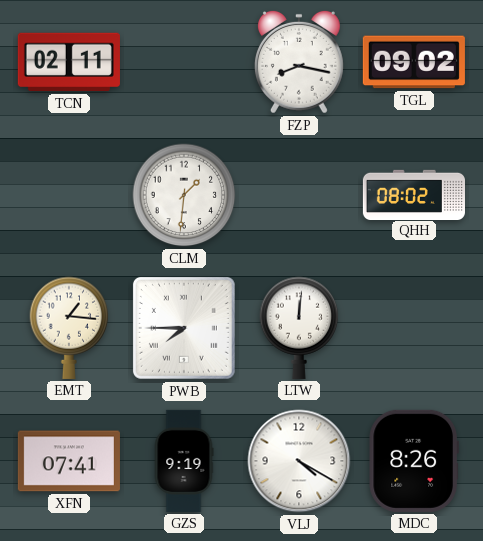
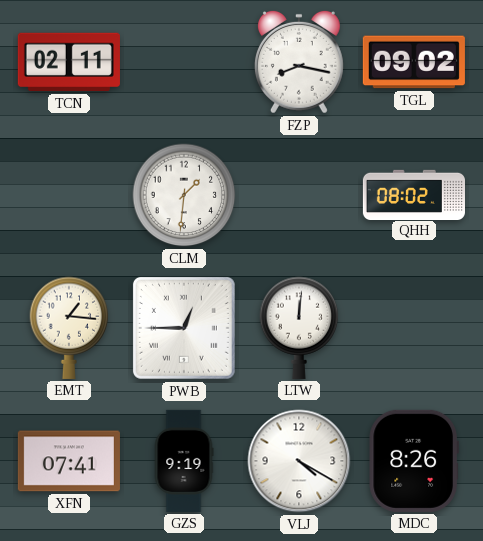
PWB: 7:45 -> 12:45
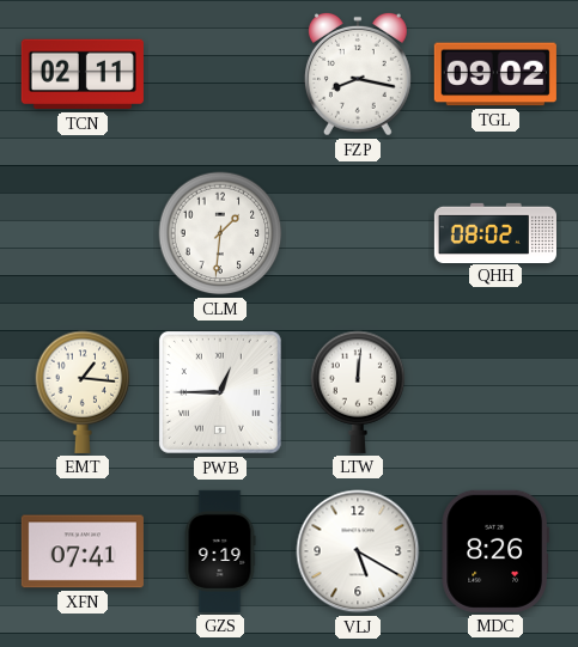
VLJ: 4:20 -> 5:20
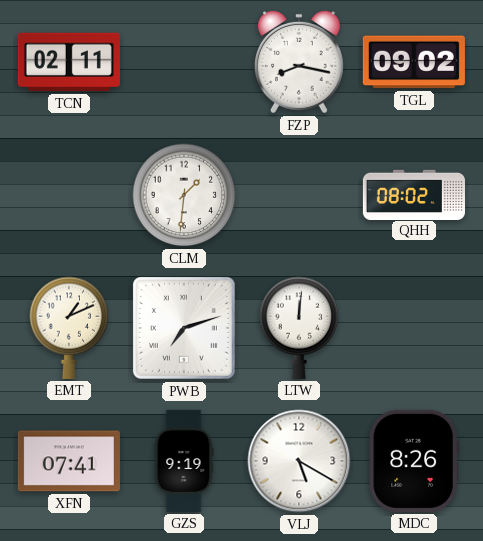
EMT: 1:16 -> 1:11
PWB: 12:45 -> 7:12
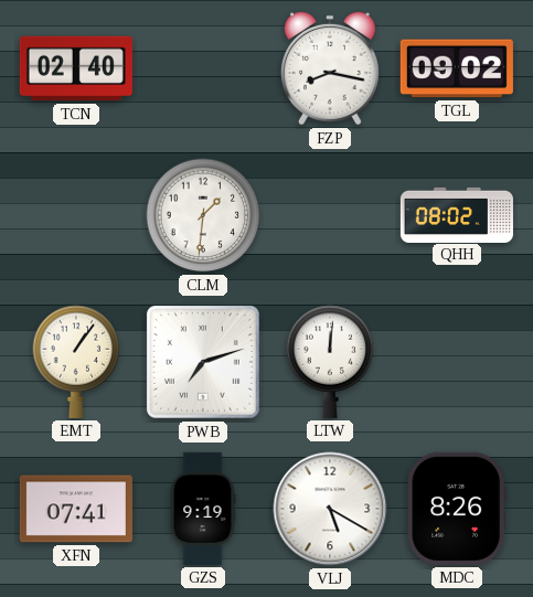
TCN: 02:11 -> 02:40
EMT: 1:11 -> 1:06
